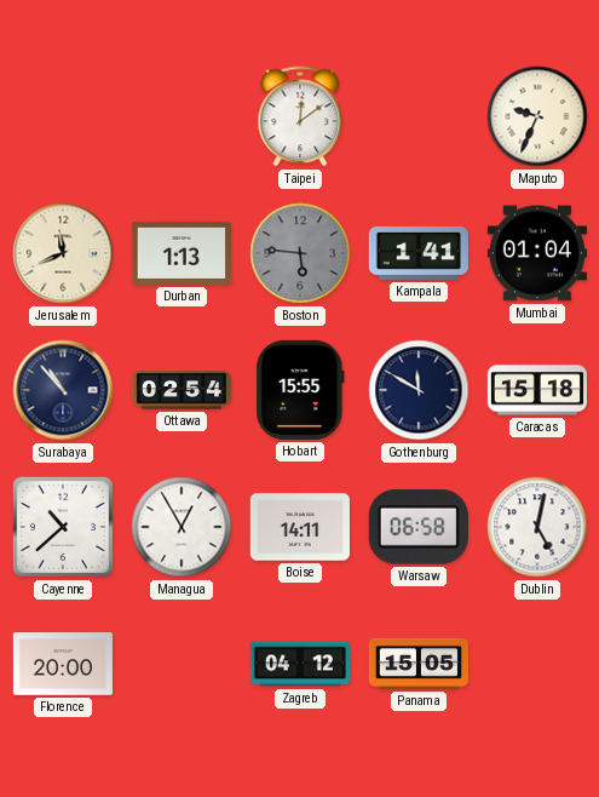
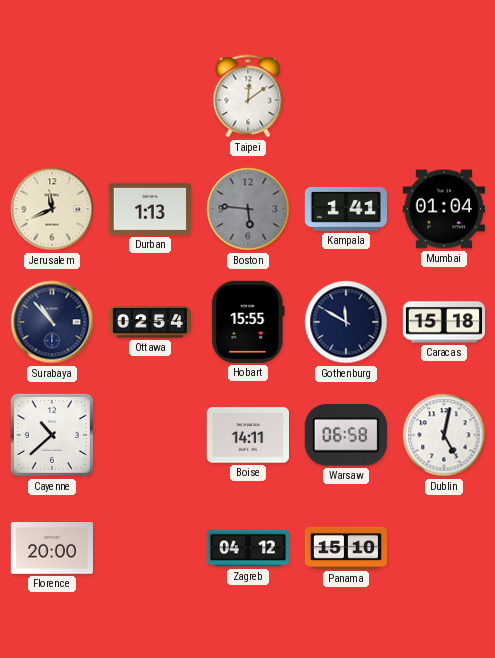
Maputo: 9:34 -> none
Managua: 12:55 -> none
Panama: 15:05 -> 15:10
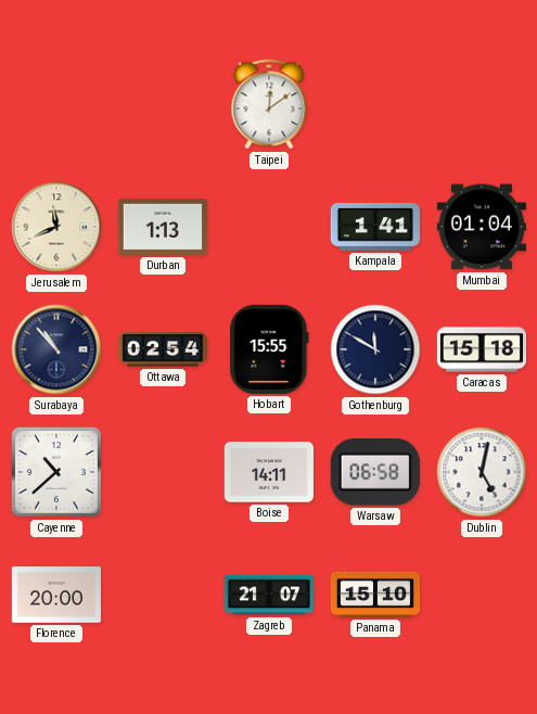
Boston: 5:46 -> none
Zagreb: 04:12 -> 21:07
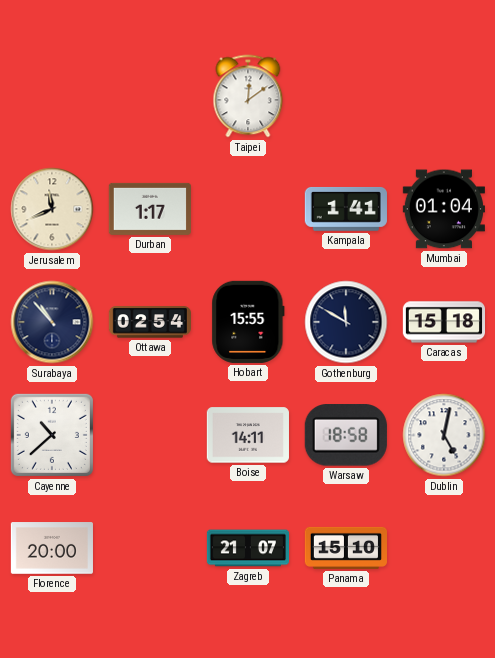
Durban: 1:13 -> 1:17
Warsaw: 06:58 -> 18:58
